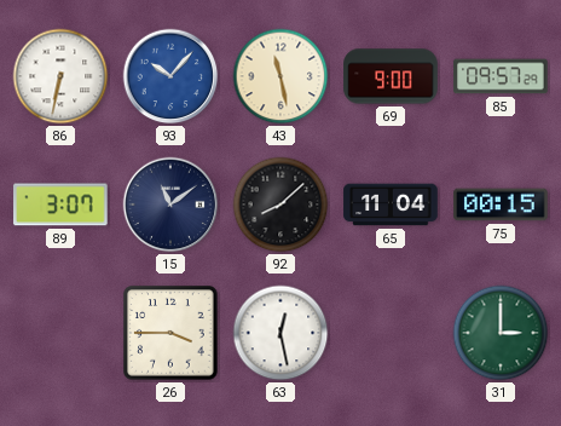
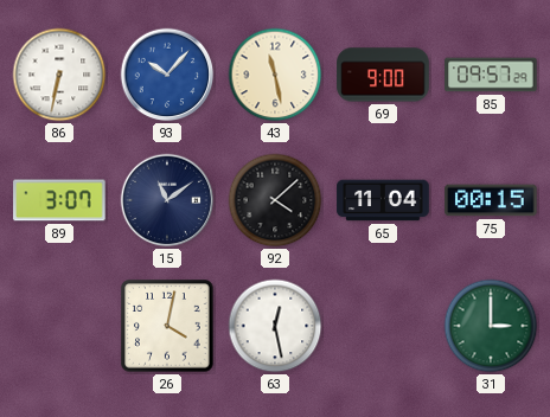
92: 8:08 -> 4:08
26: 3:45 -> 4:02
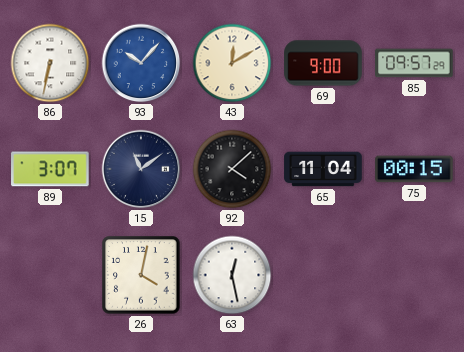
43: 11:28 -> 12:10
31: 3:00 -> none
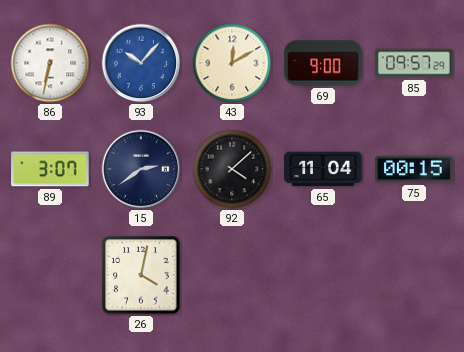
15: 11:09 -> 2:39
63: 12:28 -> none
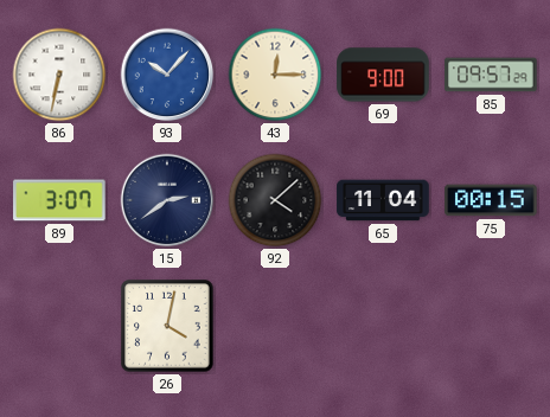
43: 12:10 -> 12:15
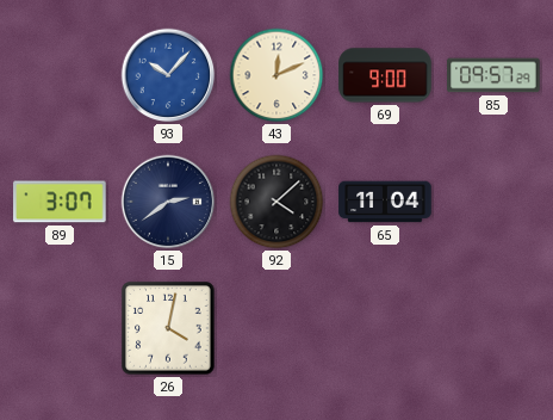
86: 6:32 -> none
43: 12:15 -> 12:11
75: 00:15 -> none
